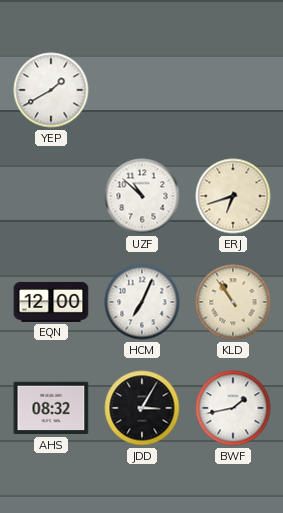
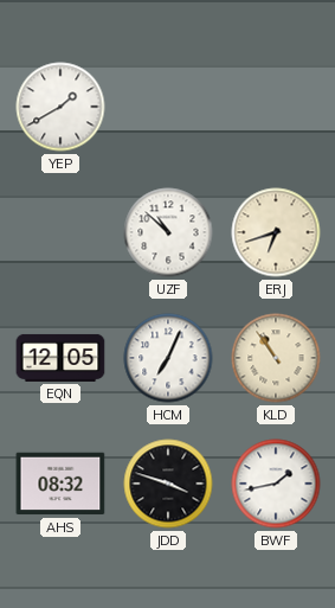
EQN: 12:00 -> 12:05
JDD: 3:05 -> 3:48
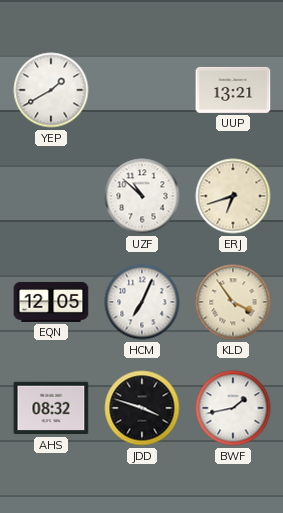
UUP: none -> 13:21
KLD: 10:54 -> 3:54
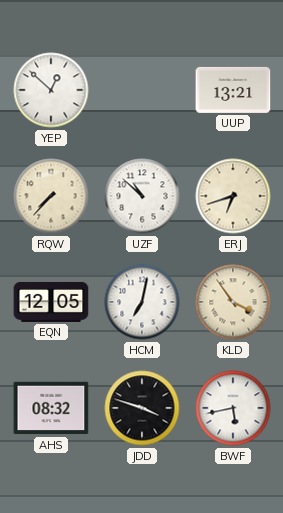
YEP: 1:40 -> 12:52
RQW: none -> 7:37
HCM: 7:04 -> 7:02
BWF: 1:43 -> 5:43
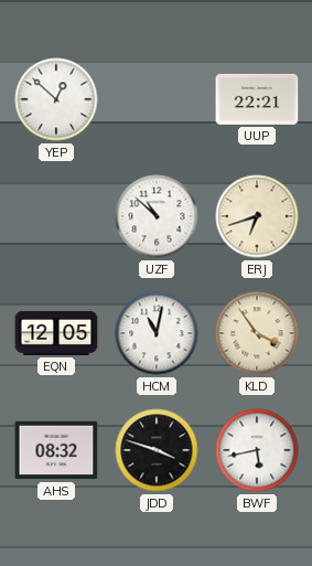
UUP: 13:21 -> 22:21
RQW: 7:37 -> none
HCM: 7:02 -> 11:02
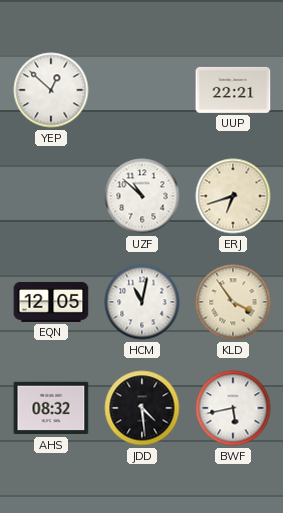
JDD: 3:48 -> 4:29
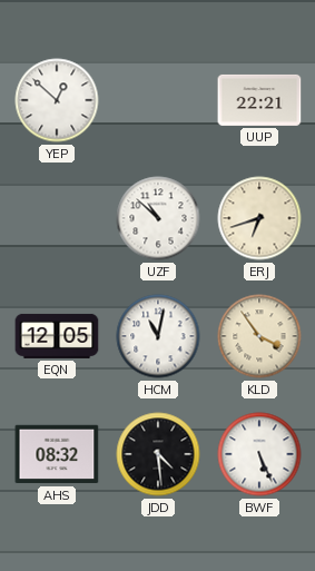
BWF: 5:43 -> 5:26
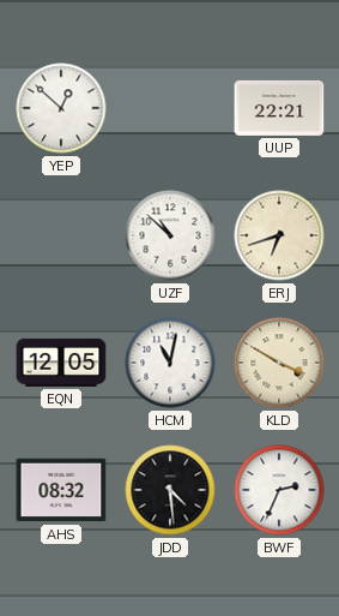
KLD: 3:54 -> 3:50
BWF: 5:26 -> 2:34
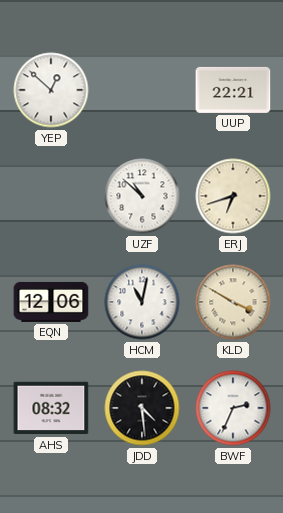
EQN: 12:05 -> 12:06
